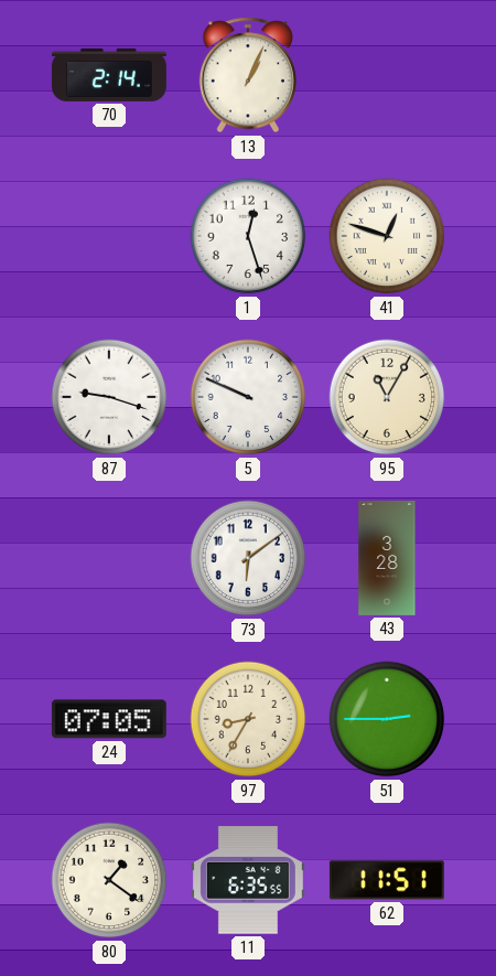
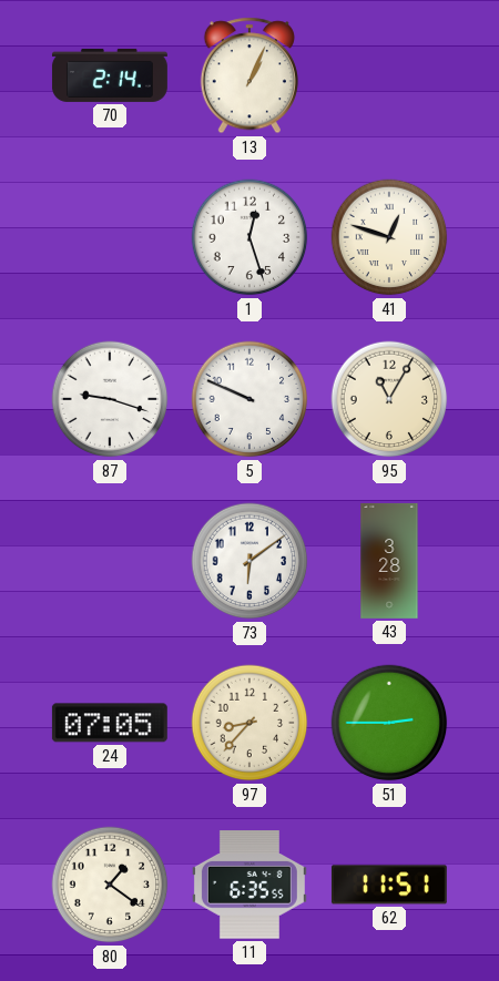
97: 8:35 -> 8:37
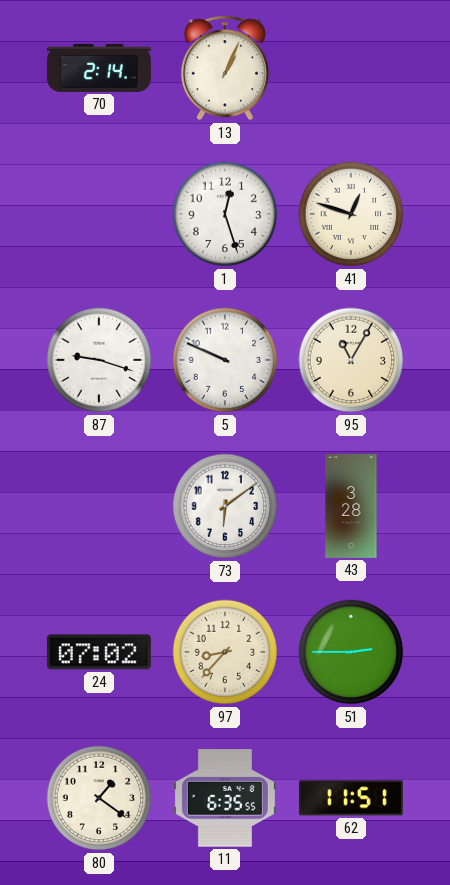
24: 07:05 -> 07:02
